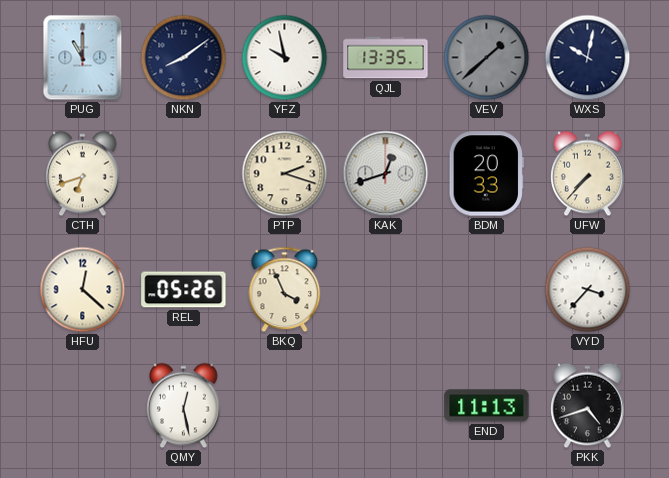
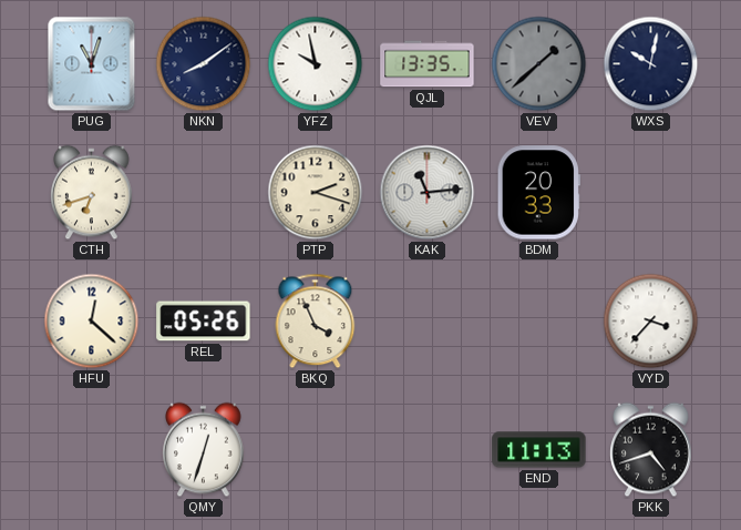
PUG: 11:00 -> 11:03
KAK: 12:42 -> 11:14
UFW: 7:37 -> none
QMY: 12:28 -> 12:33
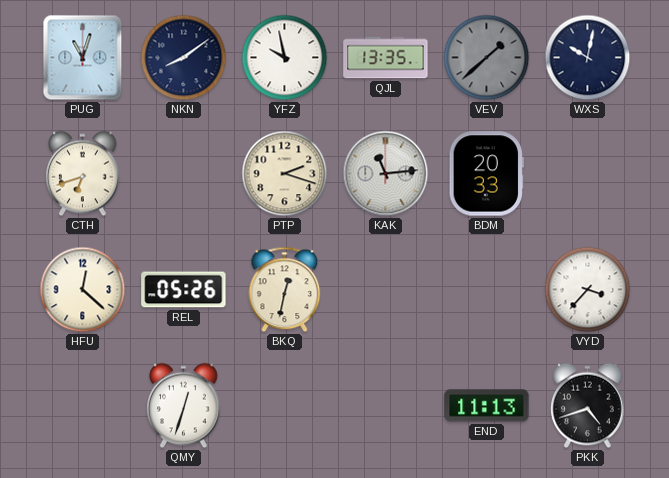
BKQ: 3:56 -> 12:32
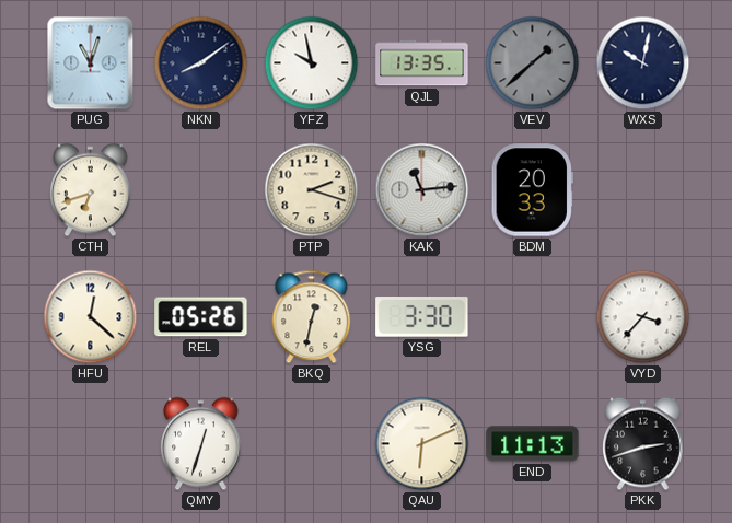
YSG: none -> 3:30
QAU: none -> 6:11
PKK: 4:42 -> 2:42
